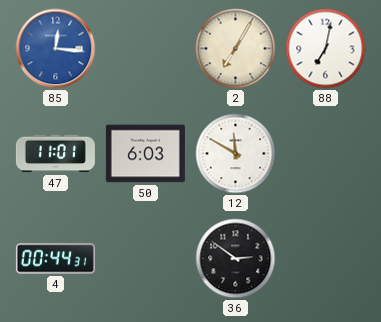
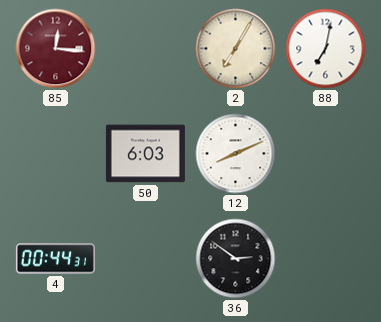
85 dial: blue -> burgundy
47: 11:01 -> none
12: 11:50 -> 8:11
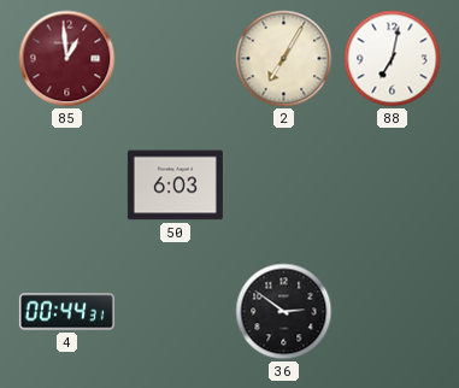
85: 12:16 -> 12:59
12: 8:11 -> none
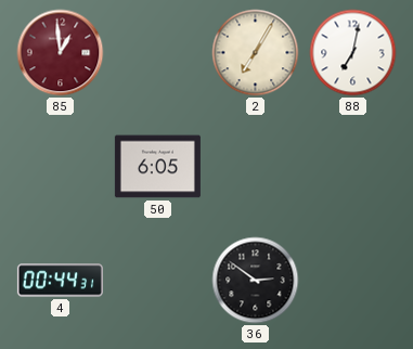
50: 6:03 -> 6:05
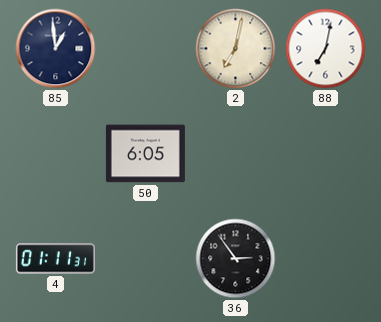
85 dial: burgundy -> navy
2: 7:05 -> 7:02
4: 00:44 -> 01:11
36: 2:51 -> 2:54
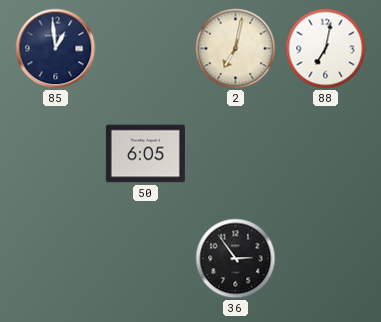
4: 01:11 -> none
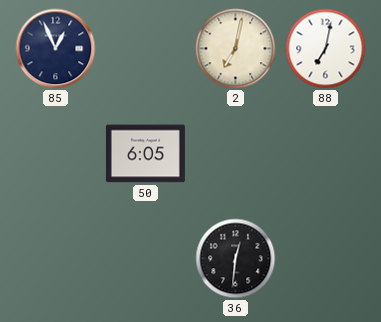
85: 12:59 -> 12:56
36: 2:54 -> 12:31
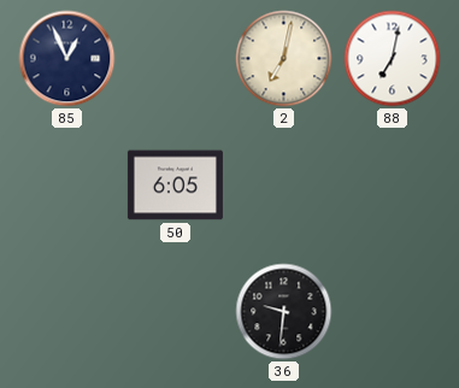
36: 12:31 -> 9:31
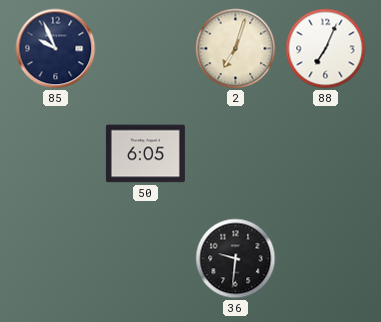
85: 12:56 -> 9:56
2: 7:02 -> 7:03
88: 7:02 -> 7:04
